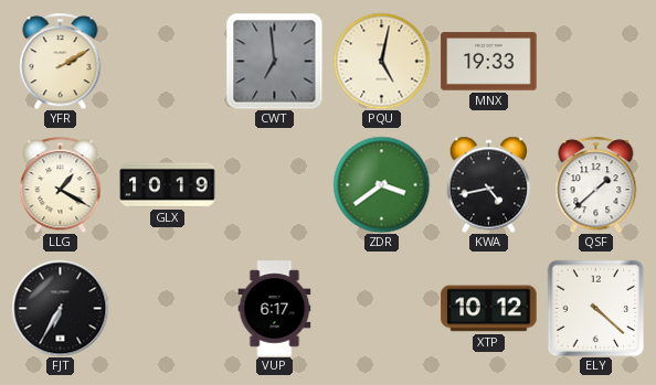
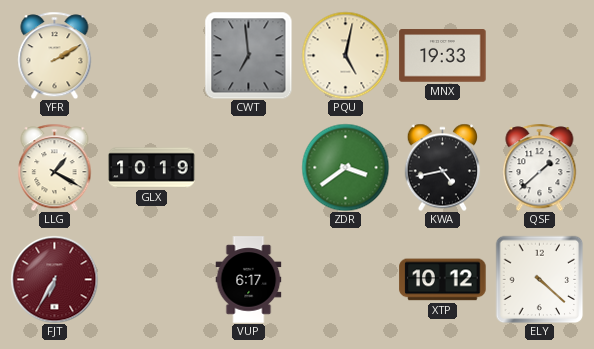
FJT dial: black -> burgundy
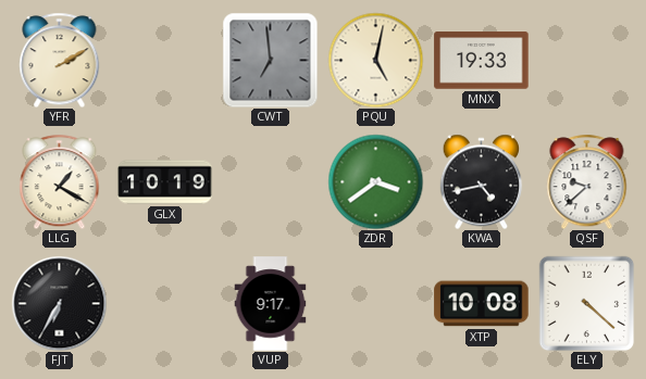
QSF: 1:38 -> 9:38
FJT dial: burgundy -> black
VUP: 6:17 -> 9:17
XTP: 10:12 -> 10:08
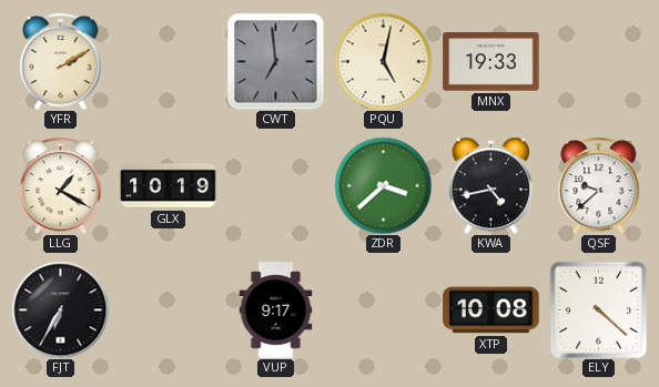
ZDR: 3:39 -> 3:38
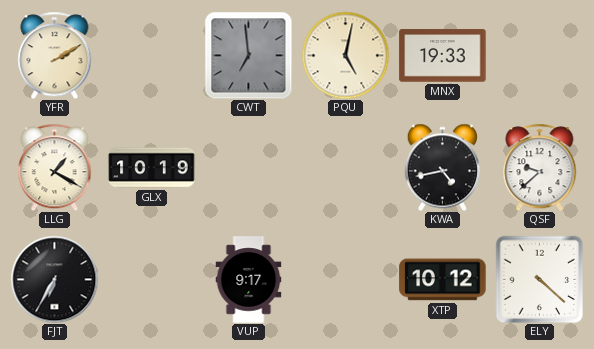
ZDR: 3:38 -> none
XTP: 10:08 -> 10:12
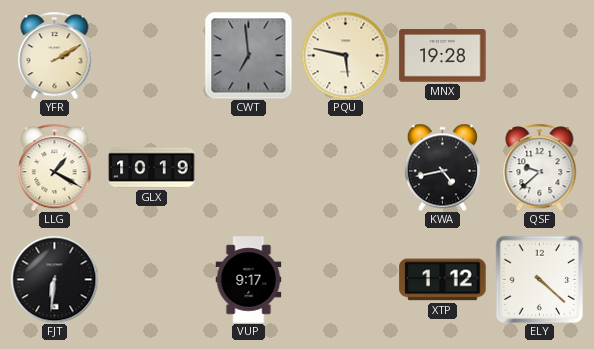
PQU: 5:02 -> 5:47
MNX: 19:33 -> 19:28
FJT: 6:35 -> 6:31
XTP: 10:12 -> 1:12
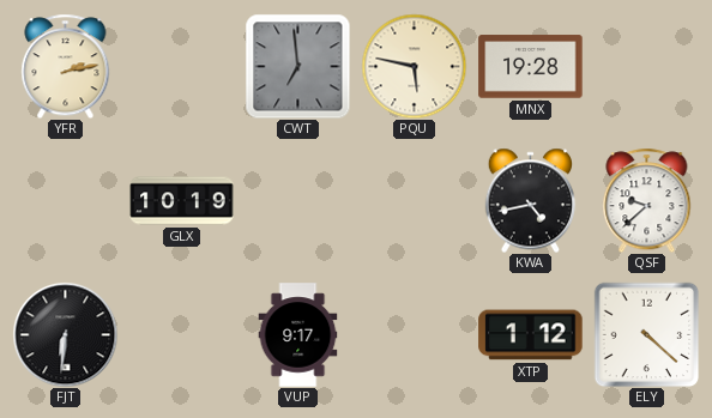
YFR: 2:10 -> 2:13
LLG: 1:20 -> none
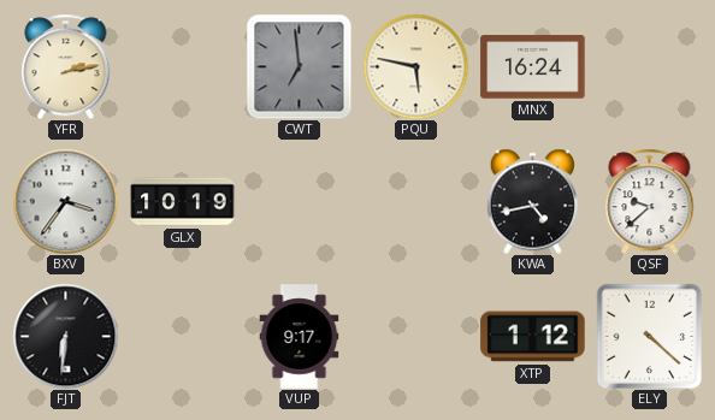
MNX: 19:28 -> 16:24
BXV: none -> 3:36
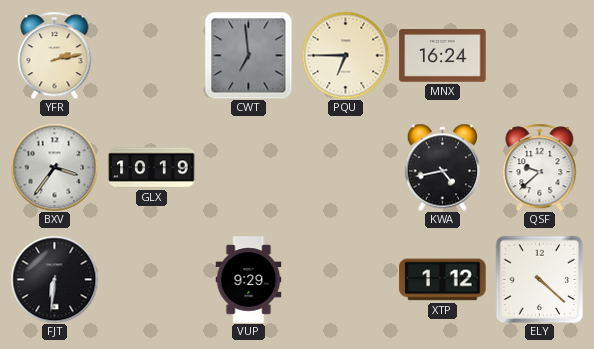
PQU: 5:47 -> 6:45
VUP: 9:17 -> 9:29
